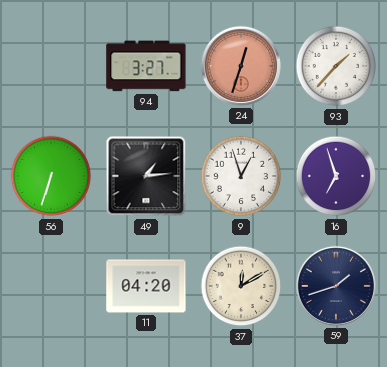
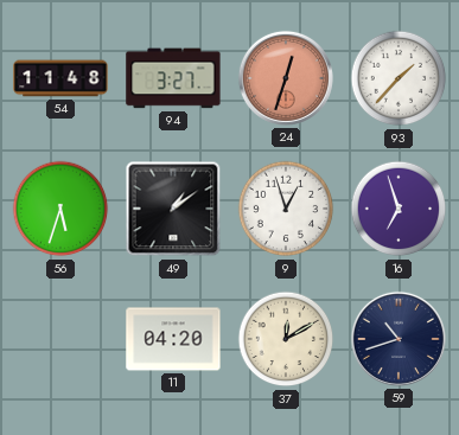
54: none -> 11:48
56: 6:33 -> 5:33
49: 1:14 -> 1:09
59: 1:42 -> 10:42
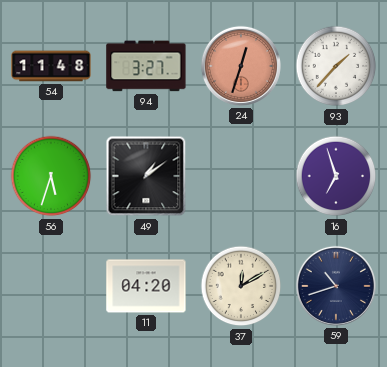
9: 12:57 -> none
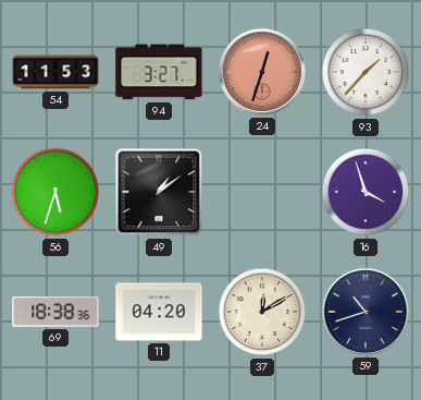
54: 11:48 -> 11:53
16: 6:57 -> 3:57
69: none -> 18:38
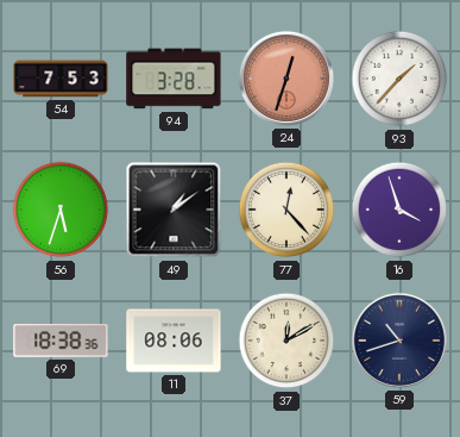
54: 11:53 -> 7:53
94: 3:27 -> 3:28
77: none -> 12:23
11: 04:20 -> 08:06
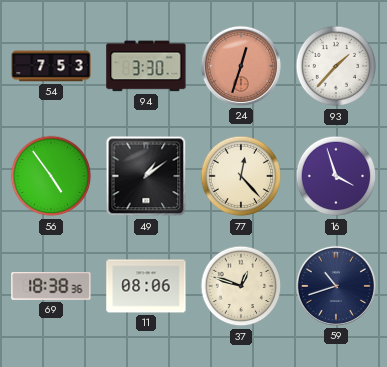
94: 3:28 -> 3:30
56: 5:33 -> 4:54
37: 12:10 -> 12:48
